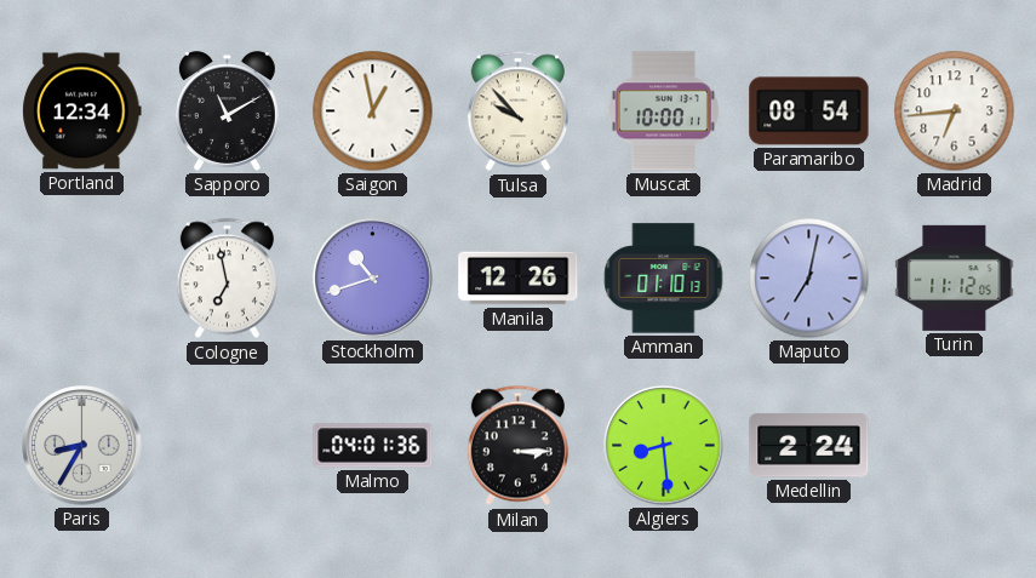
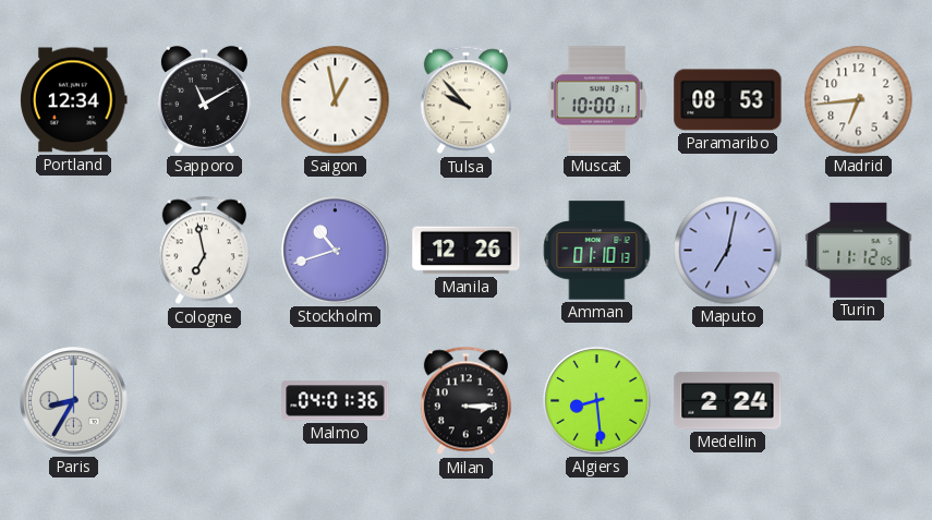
Paramaribo: 08:54 -> 08:53
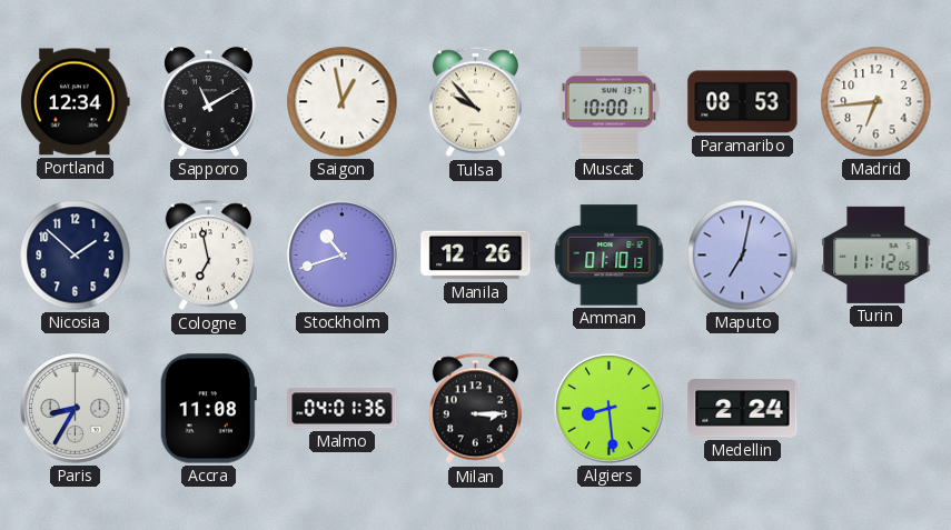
Nicosia: none -> 1:52
Accra: none -> 11:08
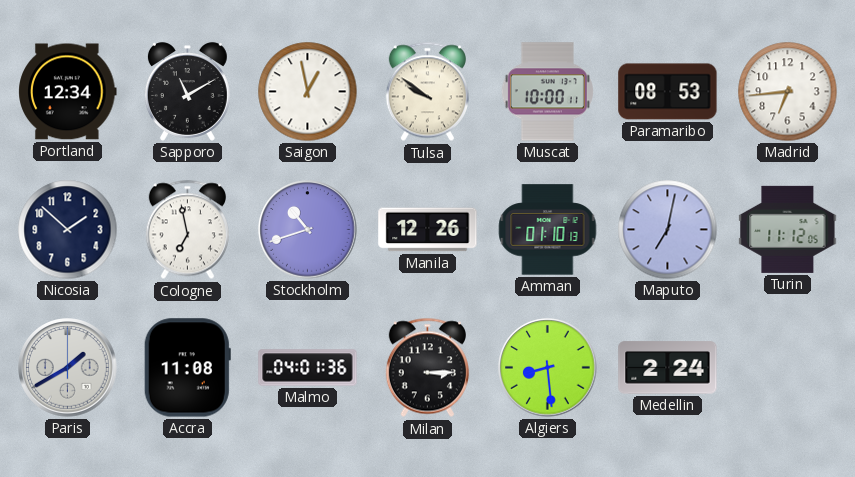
Tulsa: 9:53 -> 9:51
Paris: 8:35 -> 1:40
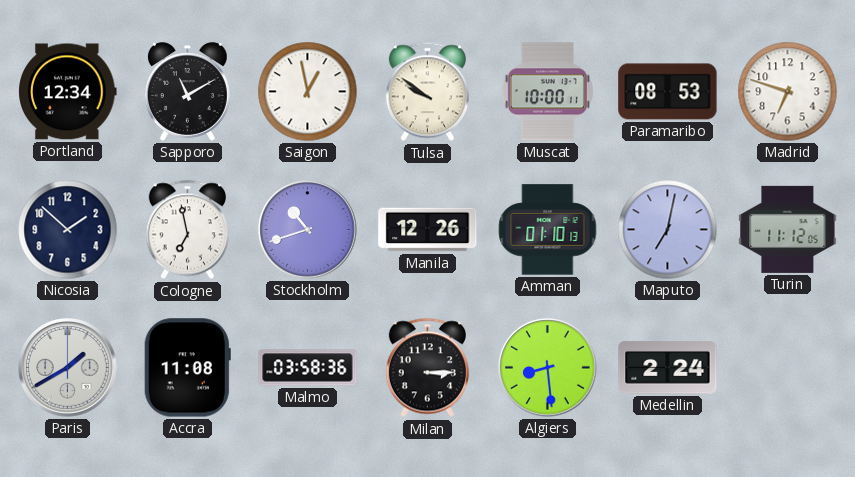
Madrid: 6:44 -> 6:48
Malmo: 04:01 -> 03:58
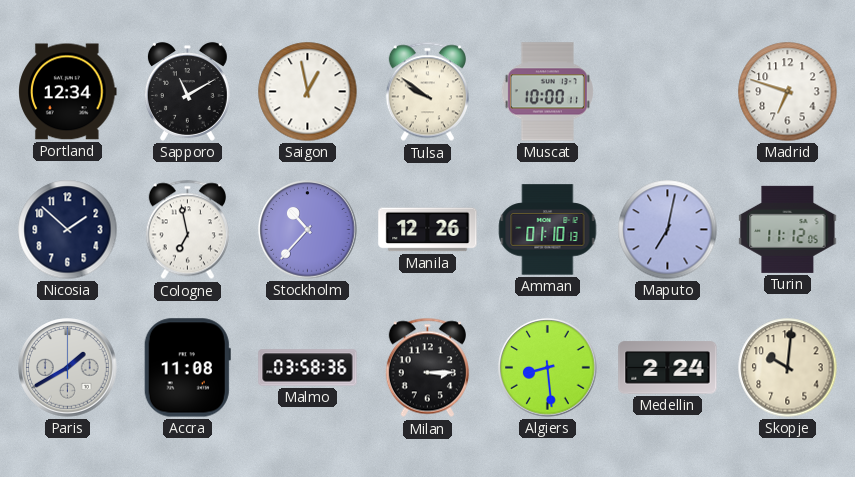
Paramaribo: 08:53 -> none
Stockholm: 10:42 -> 10:37
Skopje: none -> 10:01
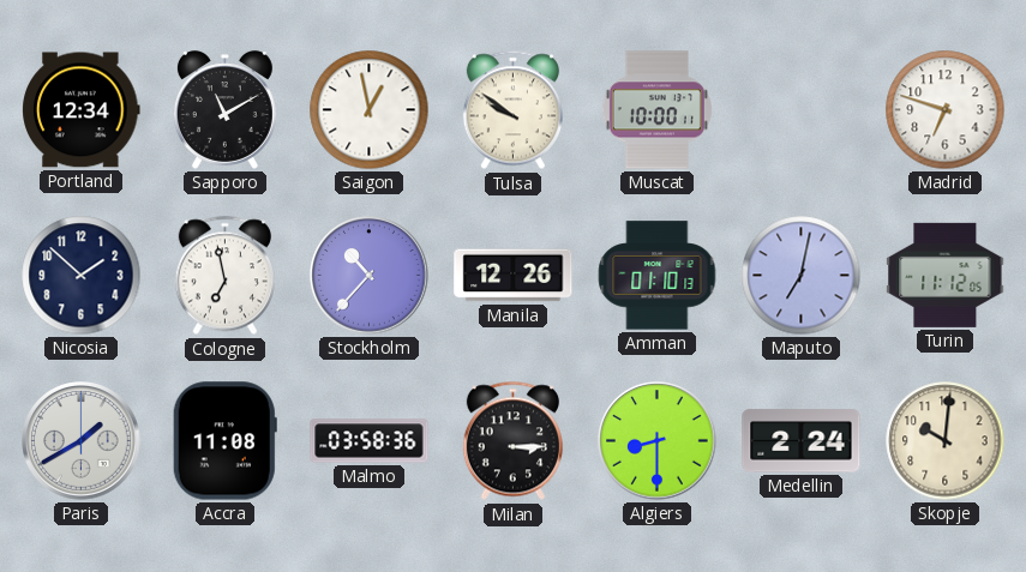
Algiers: 8:29 -> 8:30
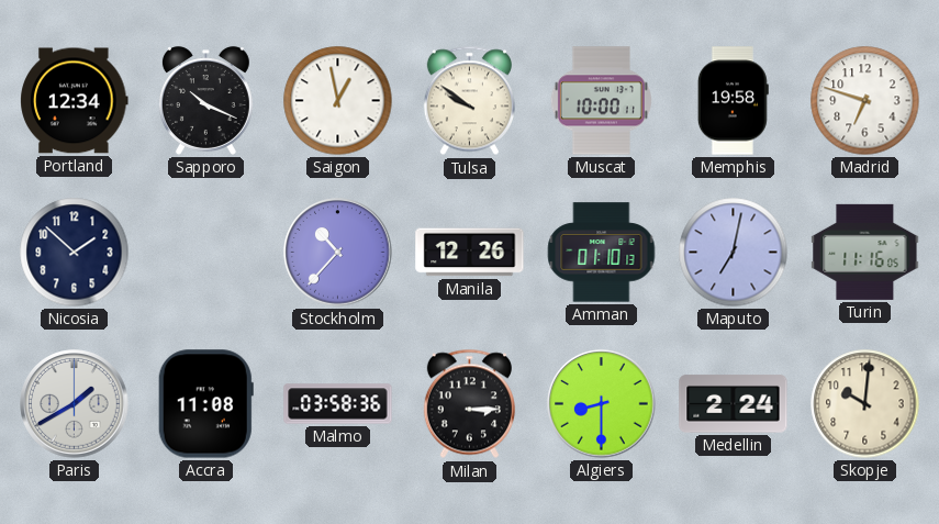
Sapporo: 11:10 -> 10:19
Memphis: none -> 19:58
Cologne: 6:58 -> none
Turin: 11:12 -> 11:16
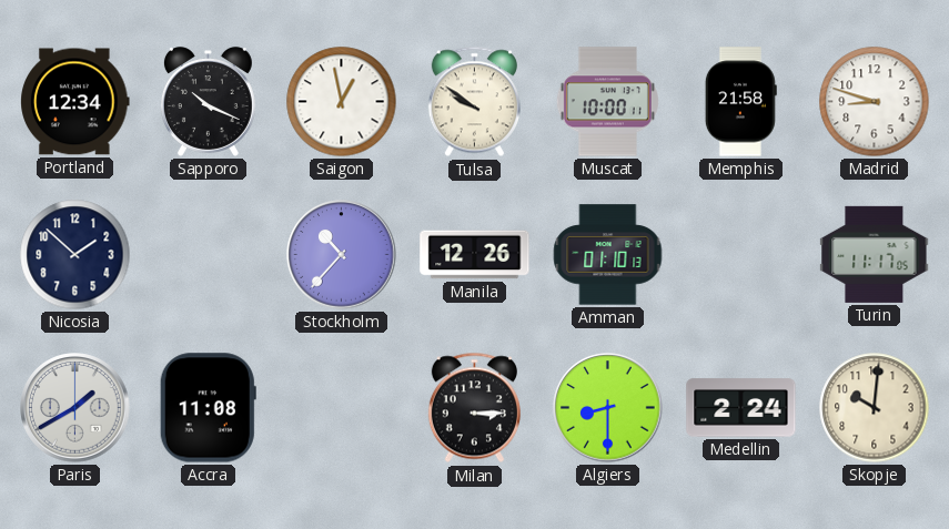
Memphis: 19:58 -> 21:58
Madrid: 6:48 -> 8:48
Maputo: 7:02 -> none
Turin: 11:16 -> 11:17
Malmo: 03:58 -> none
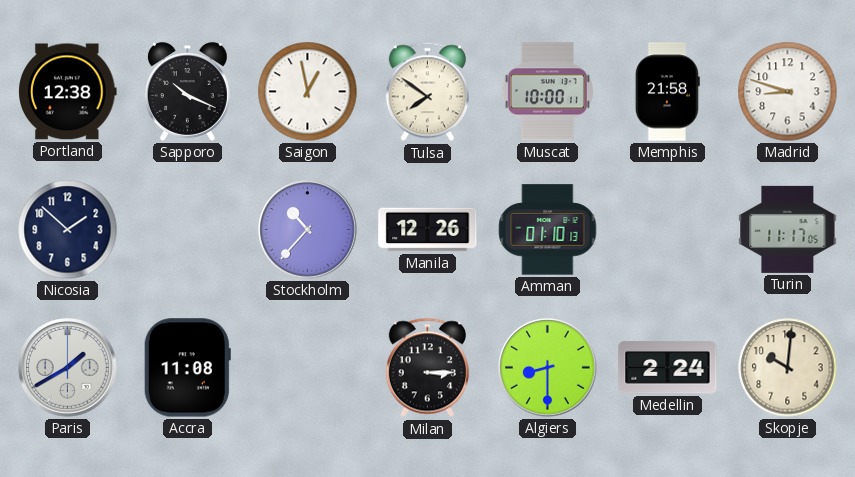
Portland: 12:34 -> 12:38
Tulsa: 9:51 -> 7:51
